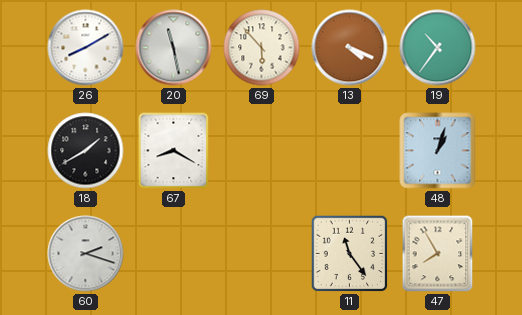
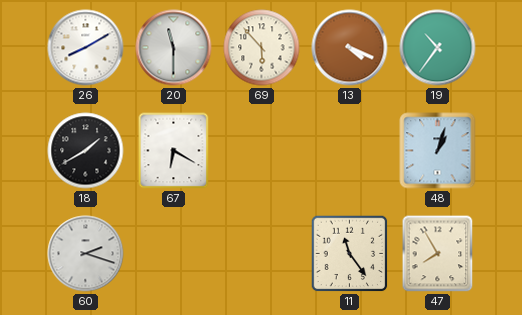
20: 11:28 -> 11:30
67: 8:20 -> 6:20
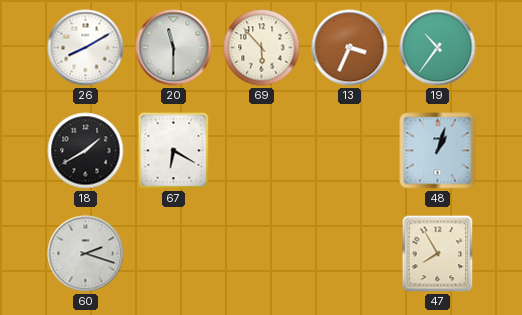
13: 4:19 -> 3:34
11: 11:24 -> none
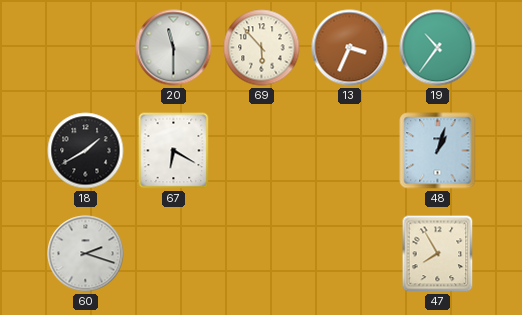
26: 8:10 -> none
